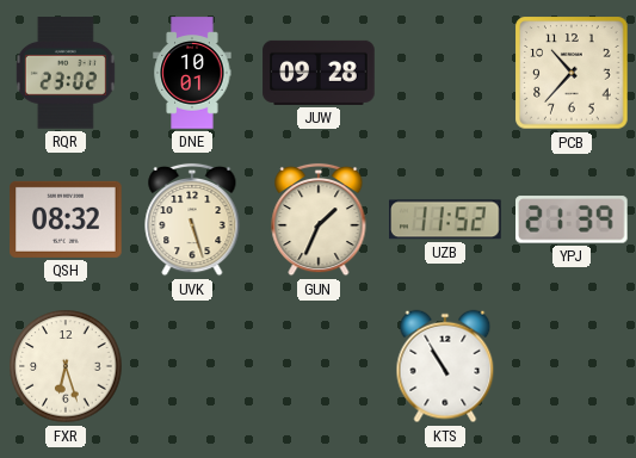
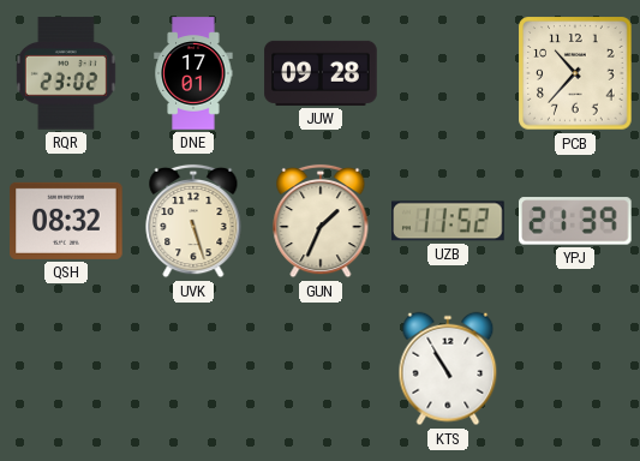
DNE: 10:01 -> 17:01
FXR: 6:27 -> none
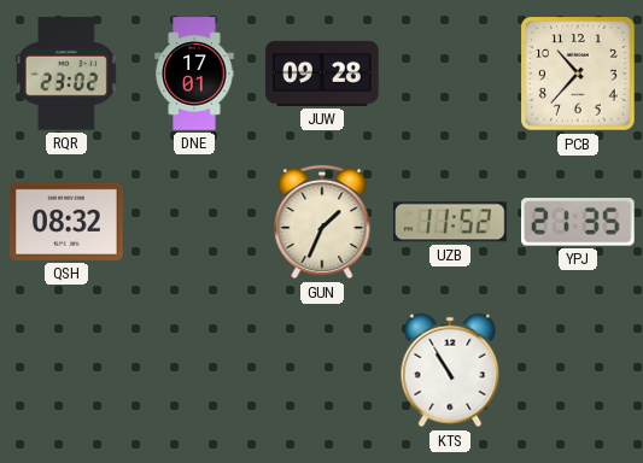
UVK: 5:27 -> none
YPJ: 21:39 -> 21:35
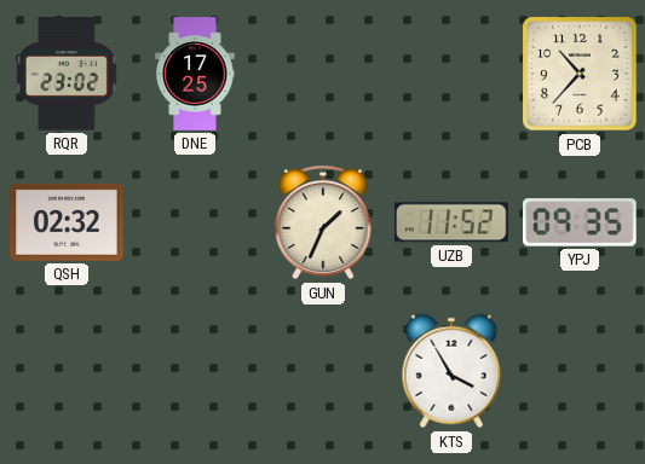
DNE: 17:01 -> 17:25
JUW: 09:28 -> none
QSH: 08:32 -> 02:32
YPJ: 21:35 -> 09:35
KTS: 10:55 -> 3:55
